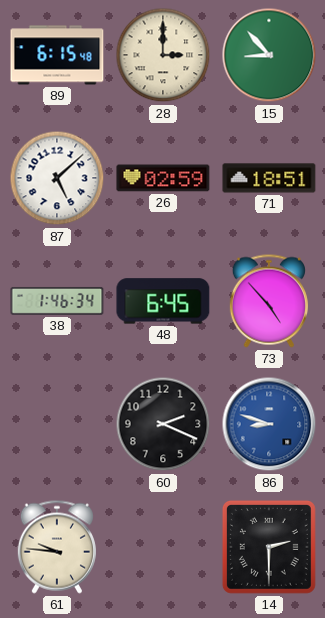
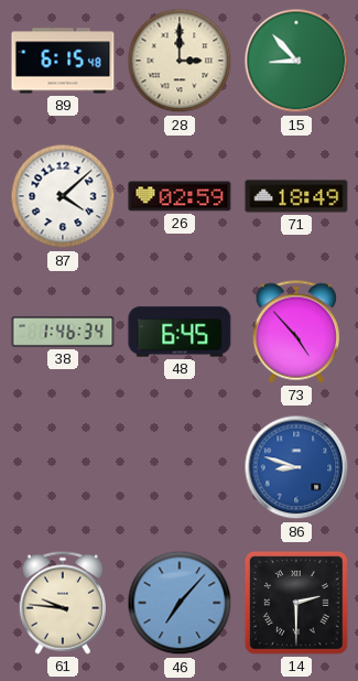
87: 5:08 -> 4:08
71: 18:51 -> 18:49
60: 2:19 -> none
46: none -> 7:07
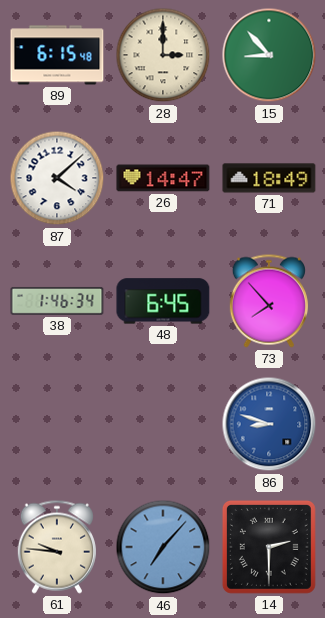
26: 02:59 -> 14:47
73: 4:53 -> 7:53
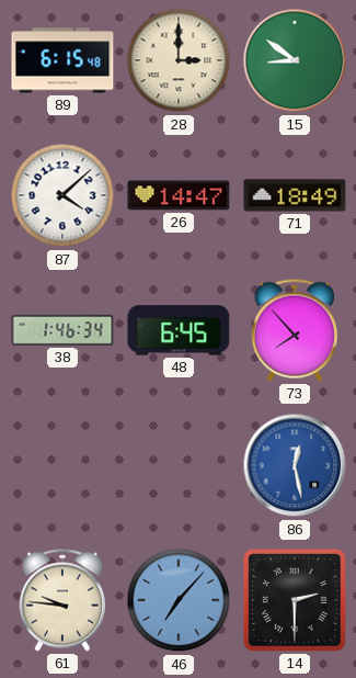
15: 8:53 -> 8:51
86: 8:48 -> 12:28
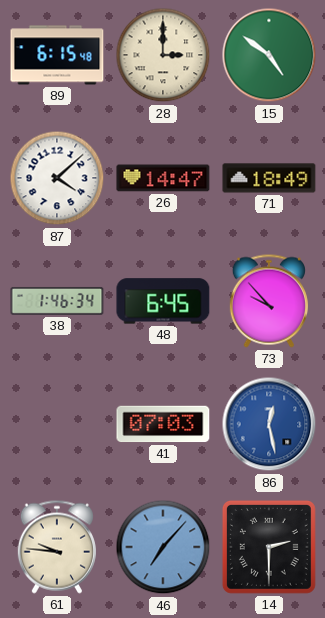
15: 8:51 -> 4:51
73: 7:53 -> 9:53
41: none -> 07:03
